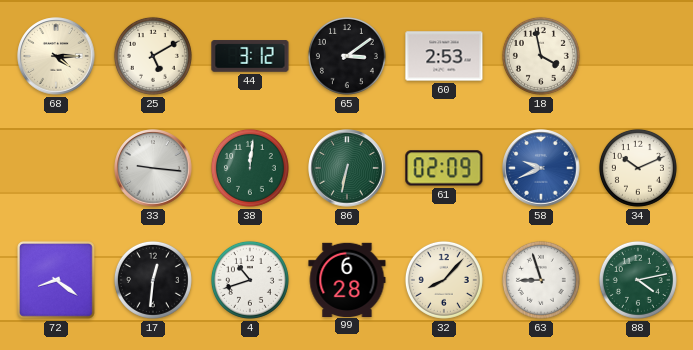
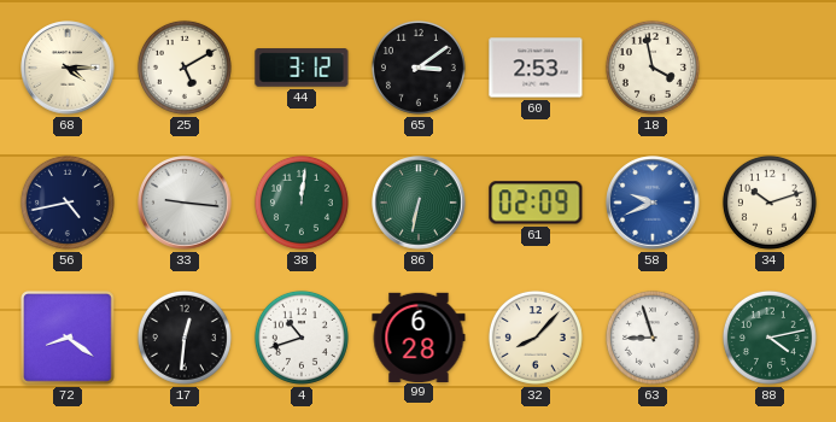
56: none -> 4:43
34: 10:11 -> 10:12
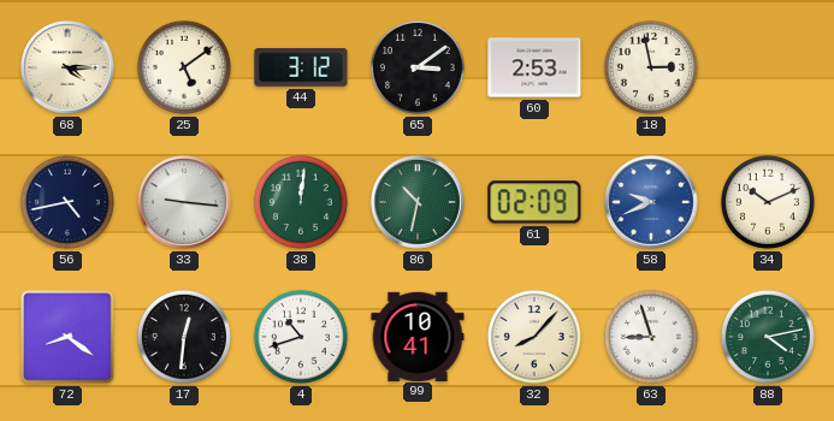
25: 5:10 -> 5:09
18: 3:58 -> 2:58
86: 6:32 -> 10:32
34: 10:12 -> 10:11
99: 6:28 -> 10:41
